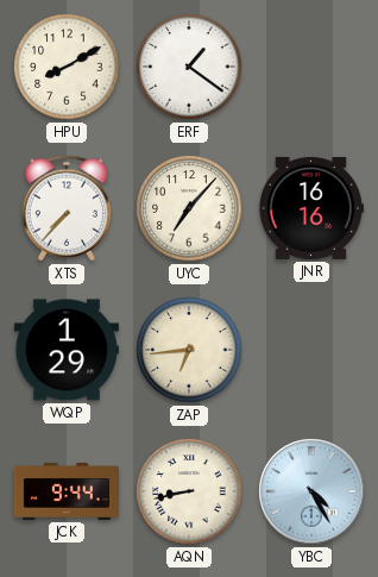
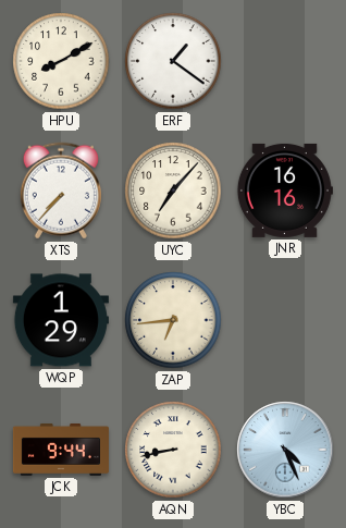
YBC: 4:25 -> 4:26
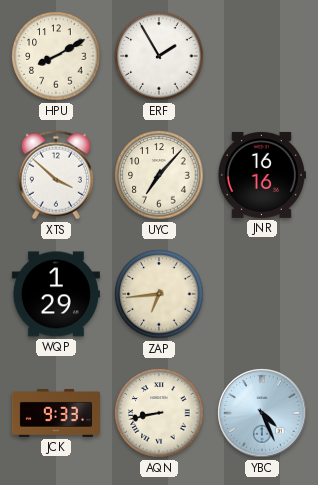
ERF: 1:21 -> 1:55
XTS: 7:37 -> 3:52
JCK: 9:44 -> 9:33
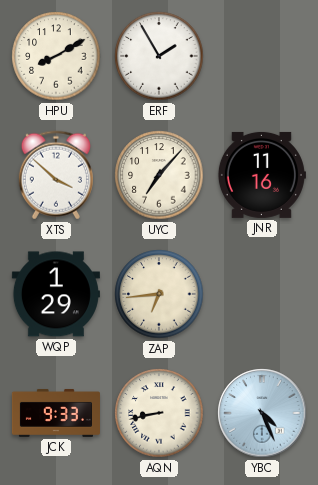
JNR: 16:16 -> 11:16
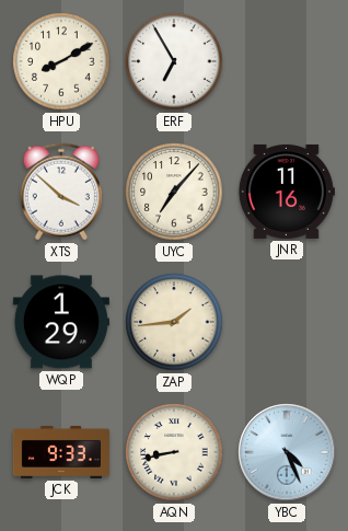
ERF: 1:55 -> 6:55
ZAP: 6:44 -> 1:44
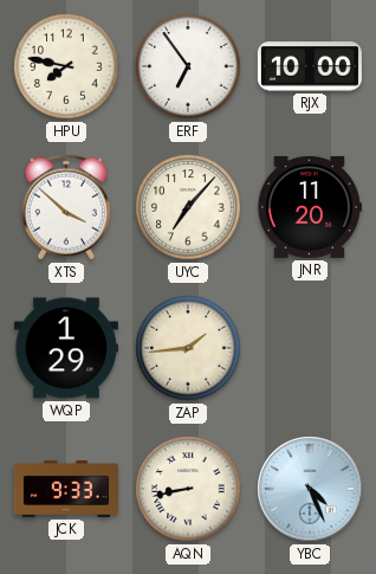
HPU: 8:10 -> 7:47
ERF: 6:55 -> 6:54
RJX: none -> 10:00
JNR: 11:16 -> 11:20
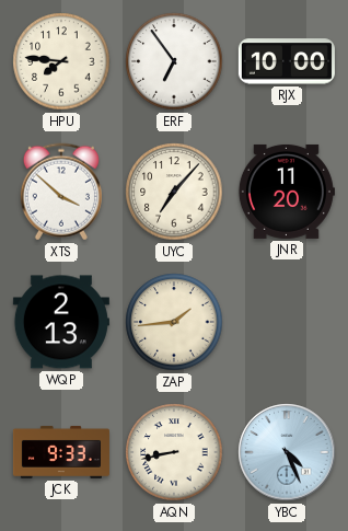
HPU: 7:47 -> 7:46
WQP: 1:29 -> 2:13
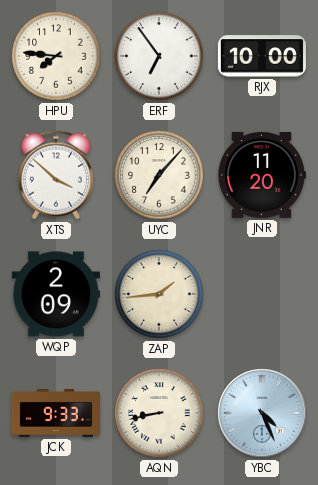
WQP: 2:13 -> 2:09
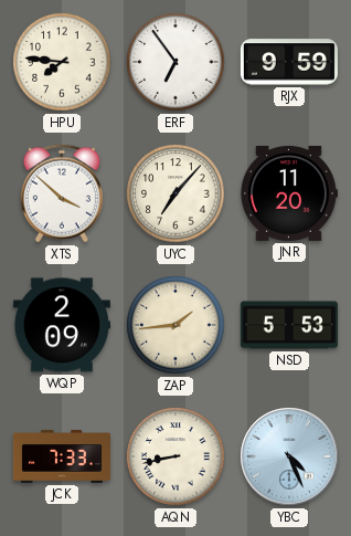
RJX: 10:00 -> 9:59
NSD: none -> 5:53
JCK: 9:33 -> 7:33
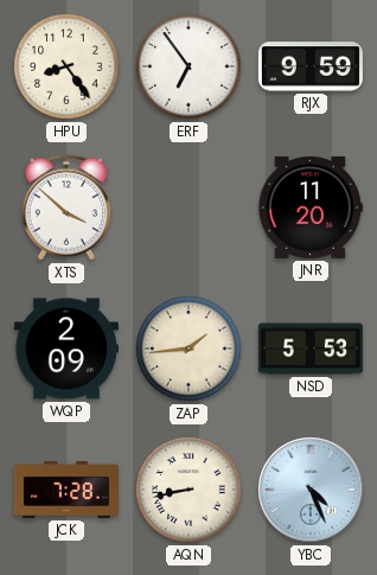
HPU: 7:46 -> 8:24
UYC: 7:07 -> none
JCK: 7:33 -> 7:28
